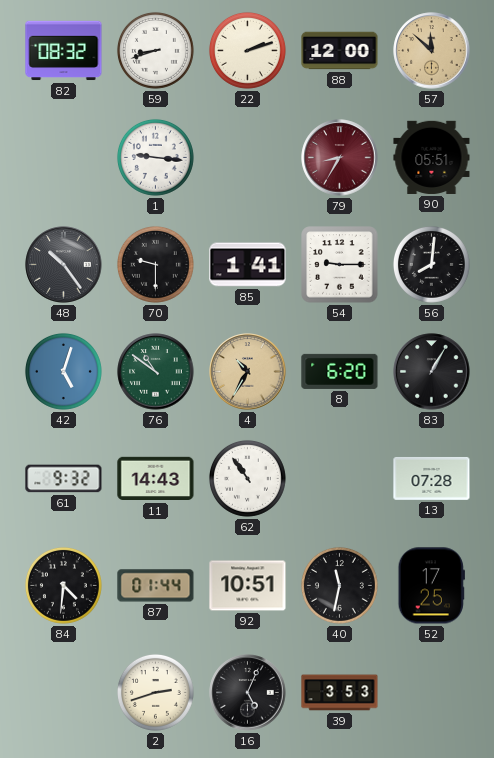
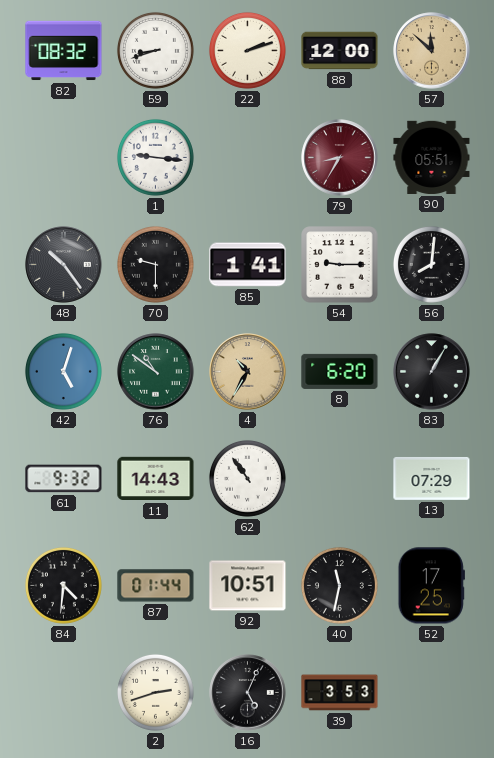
13: 07:28 -> 07:29
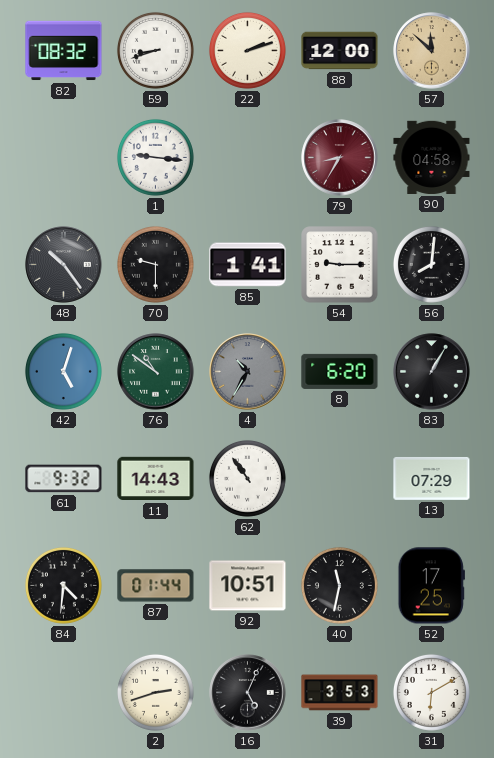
90: 05:51 -> 04:58
4 dial: champagne -> grey
31: none -> 6:10
